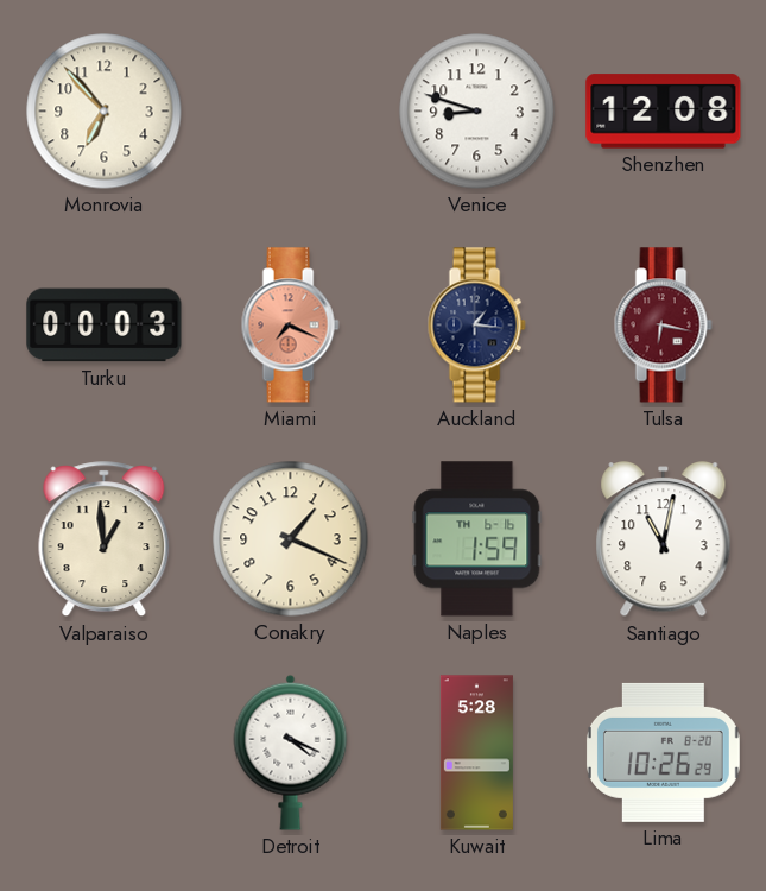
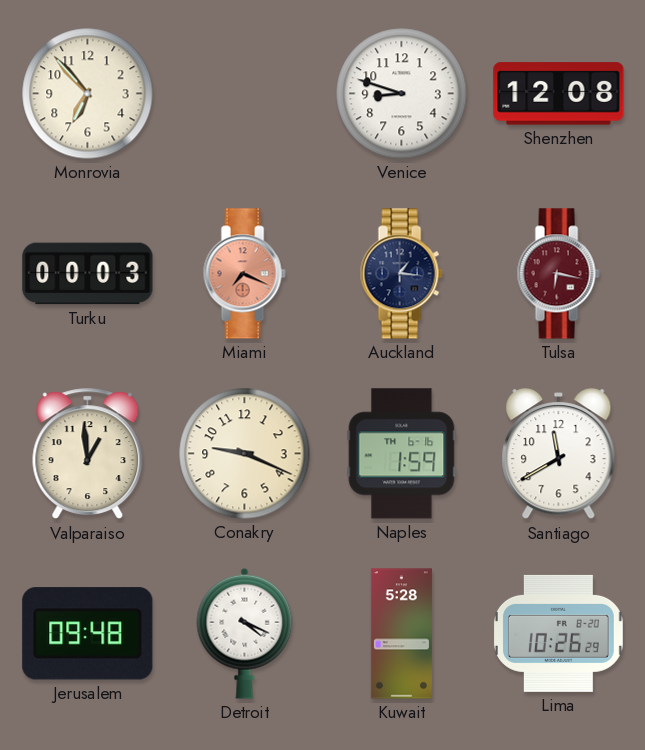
Conakry: 1:19 -> 9:19
Santiago: 11:02 -> 11:40
Jerusalem: none -> 09:48
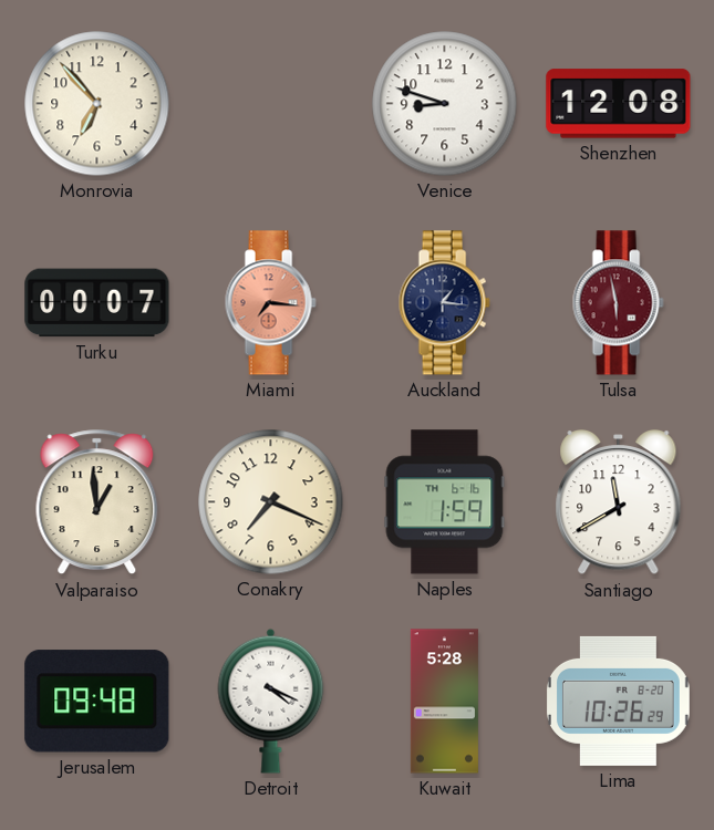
Turku: 00:03 -> 00:07
Miami: 7:19 -> 7:16
Tulsa: 6:17 -> 5:58
Conakry: 9:19 -> 7:19
